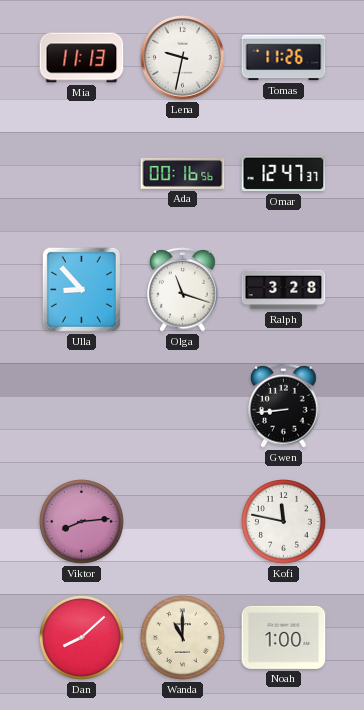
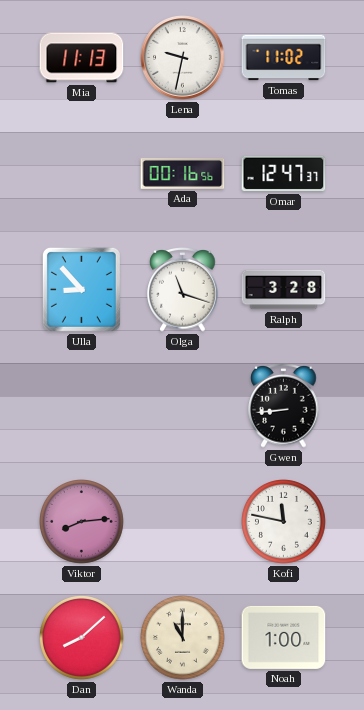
Tomas: 11:26 -> 11:02
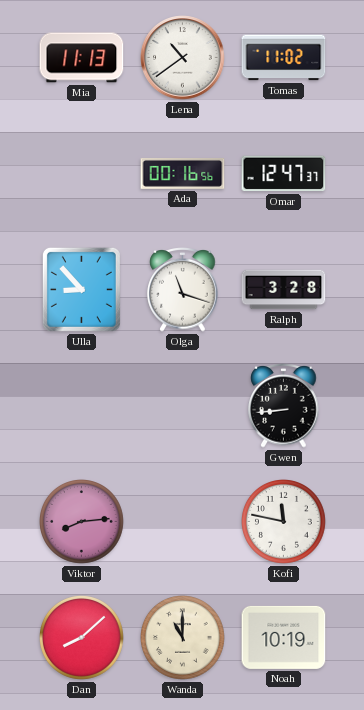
Lena: 9:32 -> 10:39
Noah: 1:00 -> 10:19
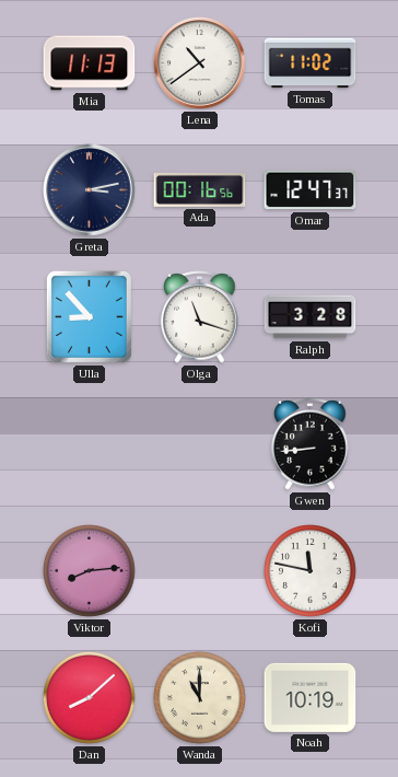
Greta: none -> 3:13
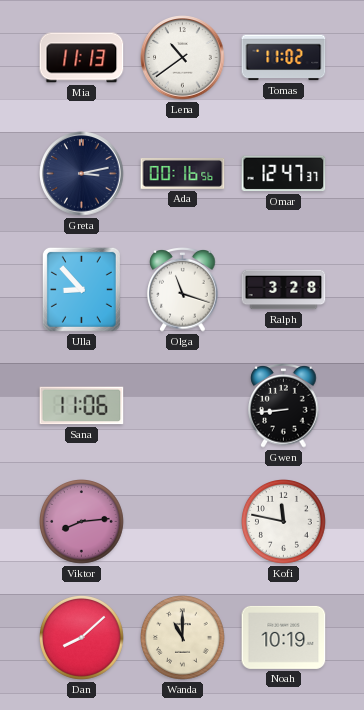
Sana: none -> 11:06
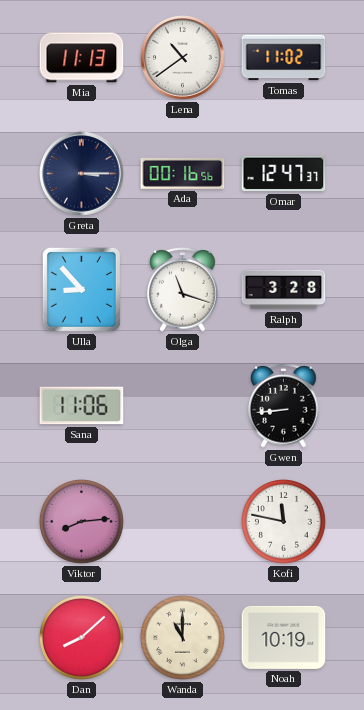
Greta: 3:13 -> 3:15
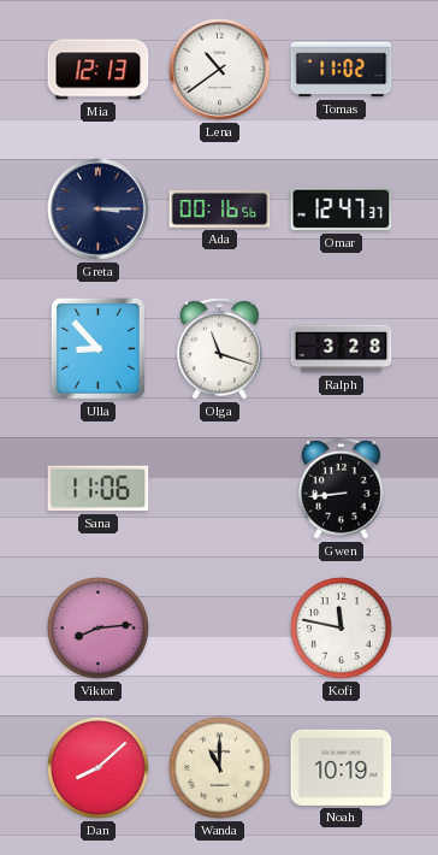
Mia: 11:13 -> 12:13
